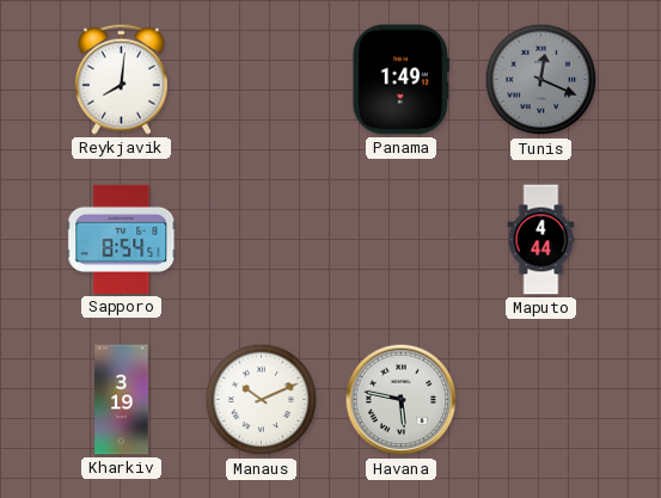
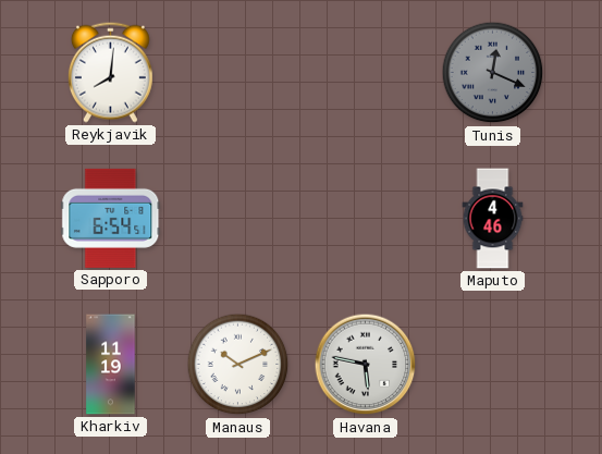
Panama: 1:49 -> none
Sapporo: 8:54 -> 6:54
Maputo: 4:44 -> 4:46
Kharkiv: 3:19 -> 11:19
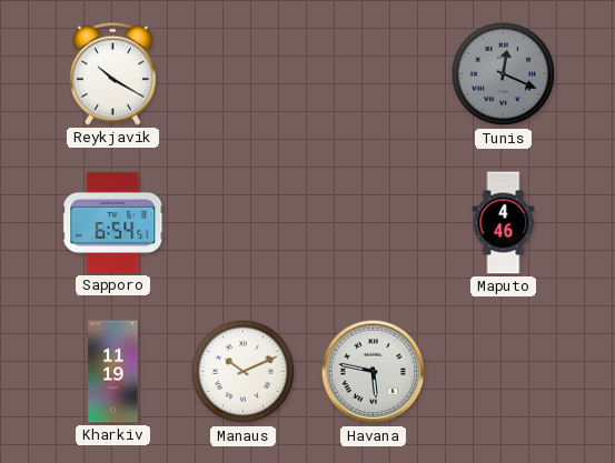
Reykjavik: 8:01 -> 10:20
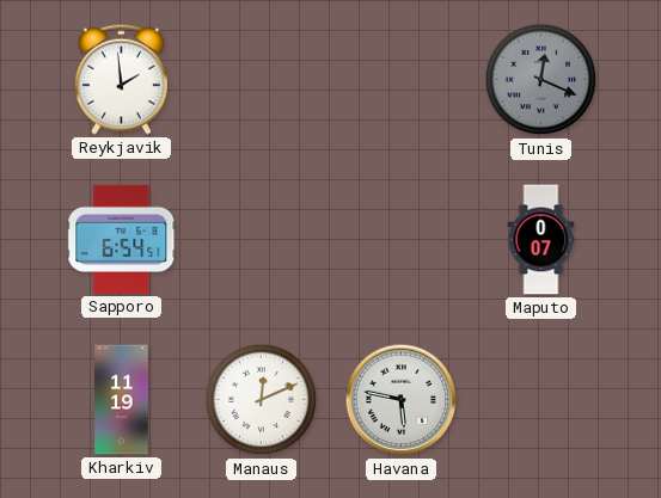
Reykjavik: 10:20 -> 1:59
Maputo: 4:46 -> 0:07
Manaus: 10:11 -> 12:11
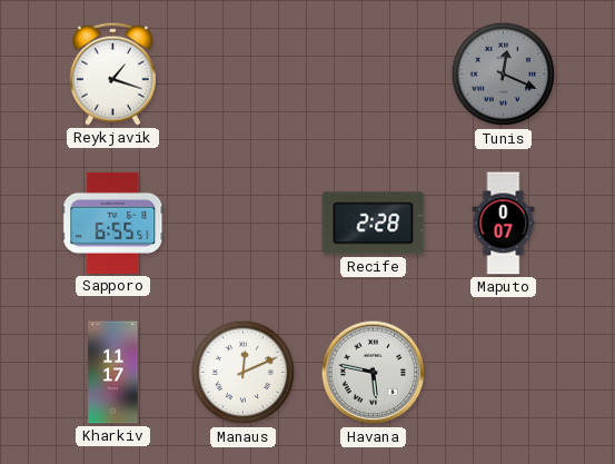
Reykjavik: 1:59 -> 1:18
Sapporo: 6:54 -> 6:55
Recife: none -> 2:28
Kharkiv: 11:19 -> 11:17
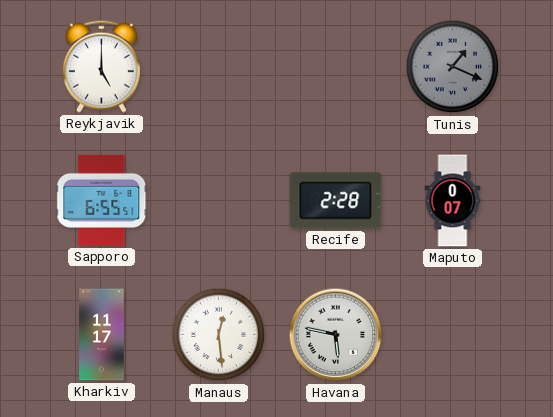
Reykjavik: 1:18 -> 5:00
Tunis: 12:19 -> 1:19
Manaus: 12:11 -> 12:29
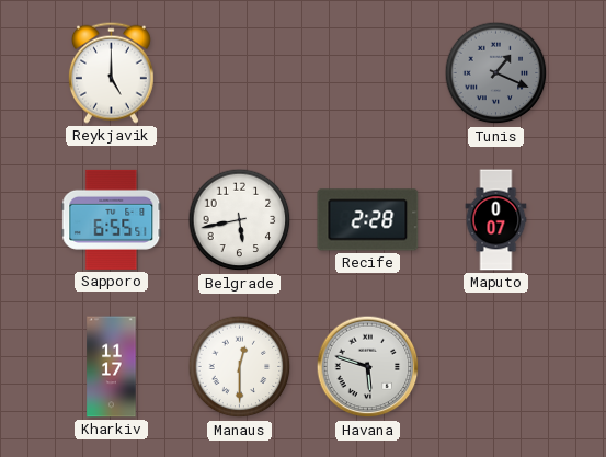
Belgrade: none -> 5:43
Manaus: 12:29 -> 12:30
Havana: 5:47 -> 5:48
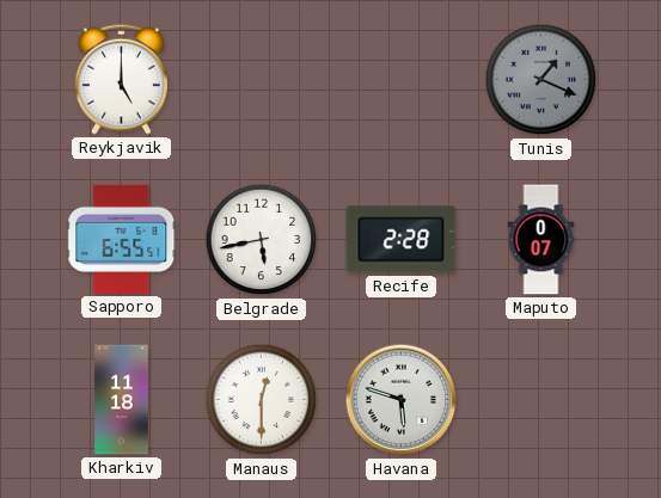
Kharkiv: 11:17 -> 11:18
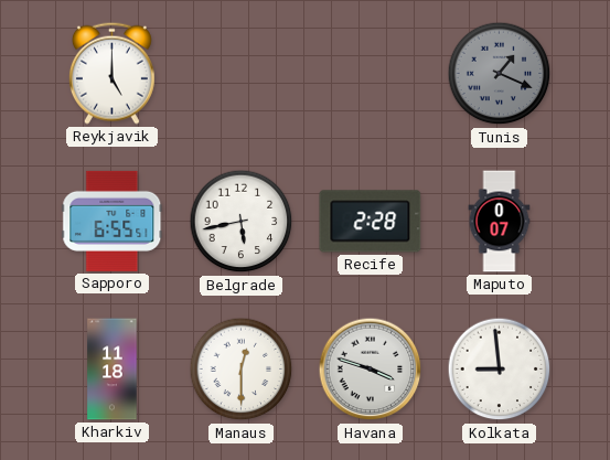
Havana: 5:48 -> 3:48
Kolkata: none -> 8:59
